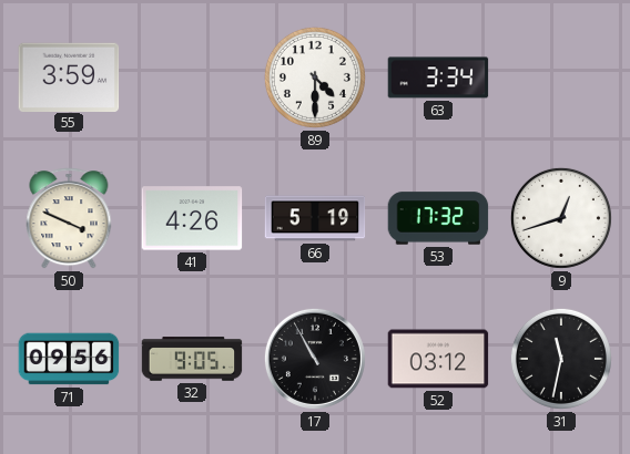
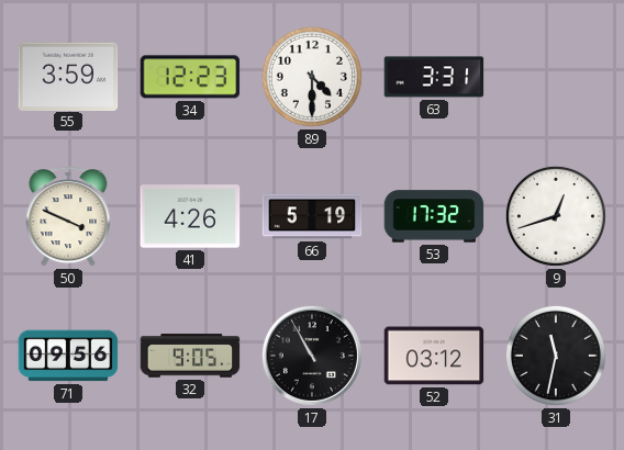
34: none -> 12:23
63: 3:34 -> 3:31
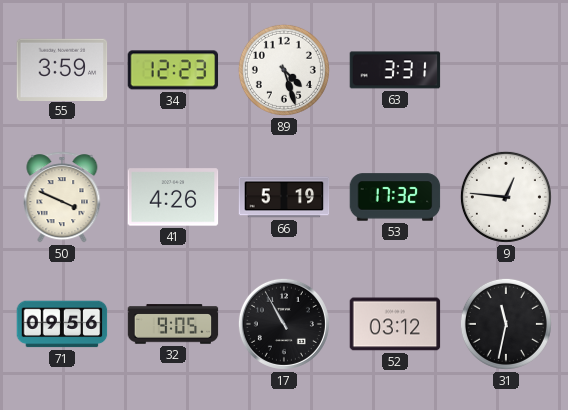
89: 4:30 -> 4:27
9: 12:42 -> 12:46
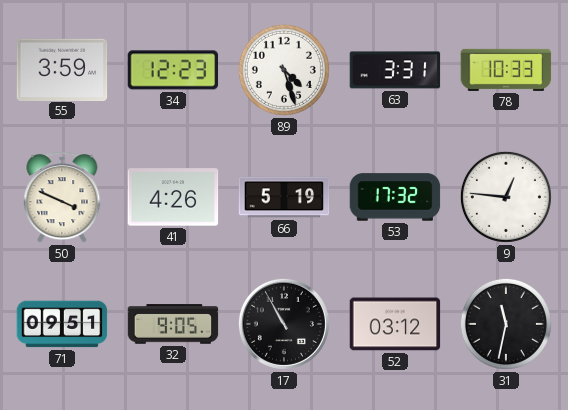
78: none -> 10:33
71: 09:56 -> 09:51
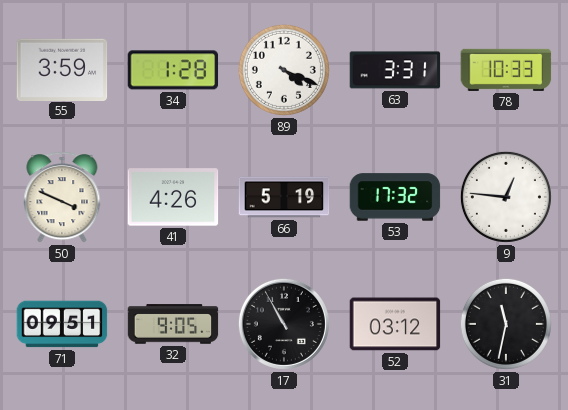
34: 12:23 -> 1:28
89: 4:27 -> 4:19
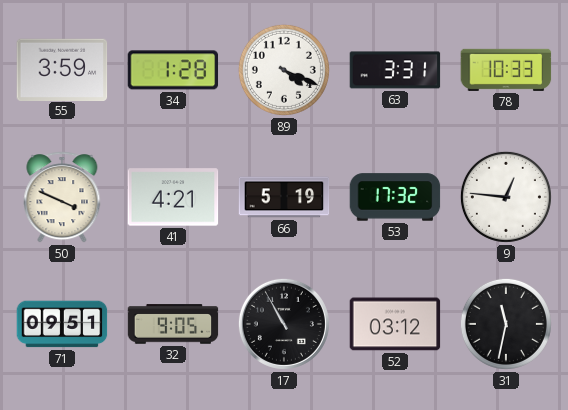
41: 4:26 -> 4:21
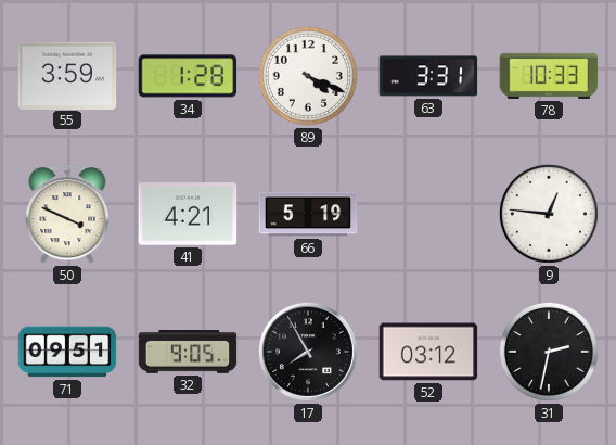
53: 17:32 -> none
17: 10:55 -> 7:55
31: 11:32 -> 2:32
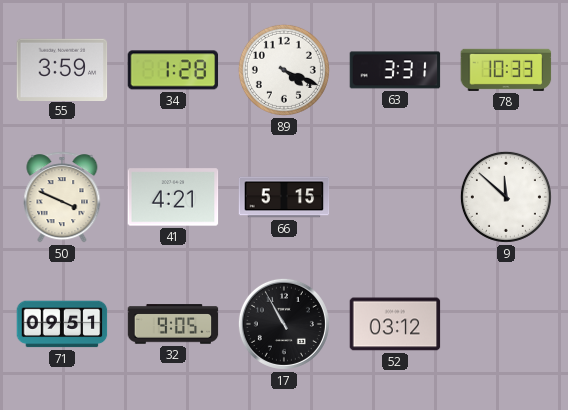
66: 5:19 -> 5:15
9: 12:46 -> 11:52
17: 7:55 -> 10:55
31: 2:32 -> none
